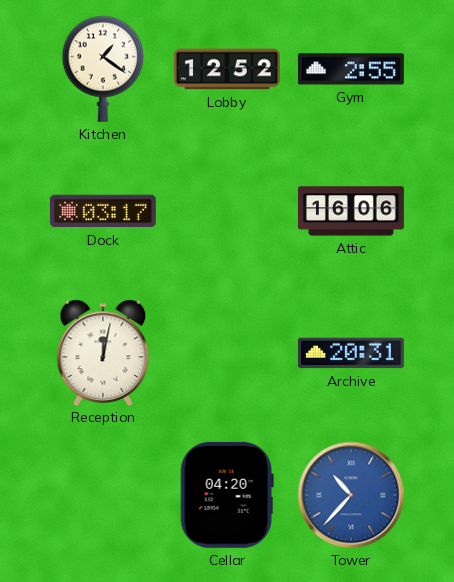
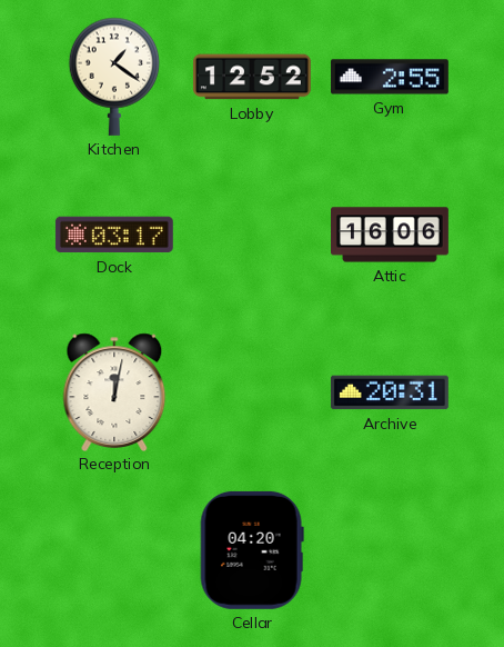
Tower: 10:37 -> none
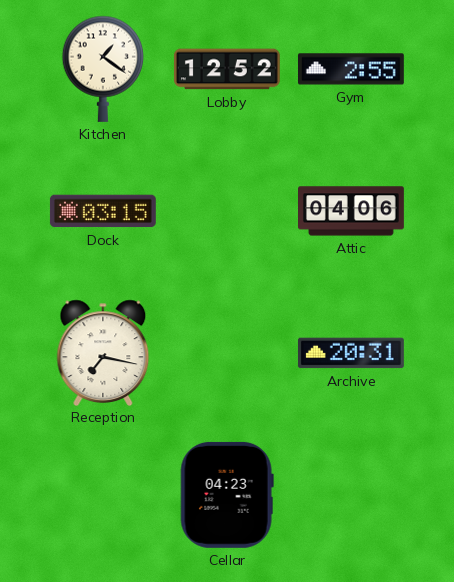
Dock: 03:17 -> 03:15
Attic: 16:06 -> 04:06
Reception: 12:02 -> 7:17
Cellar: 04:20 -> 04:23
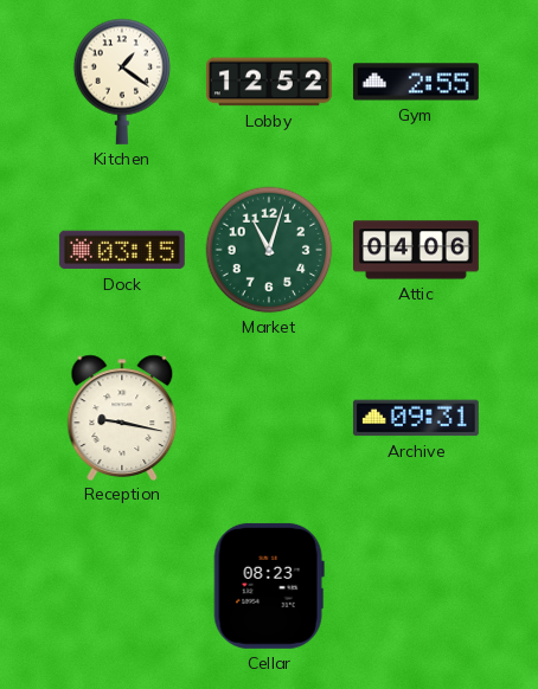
Market: none -> 11:03
Reception: 7:17 -> 9:17
Archive: 20:31 -> 09:31
Cellar: 04:23 -> 08:23
